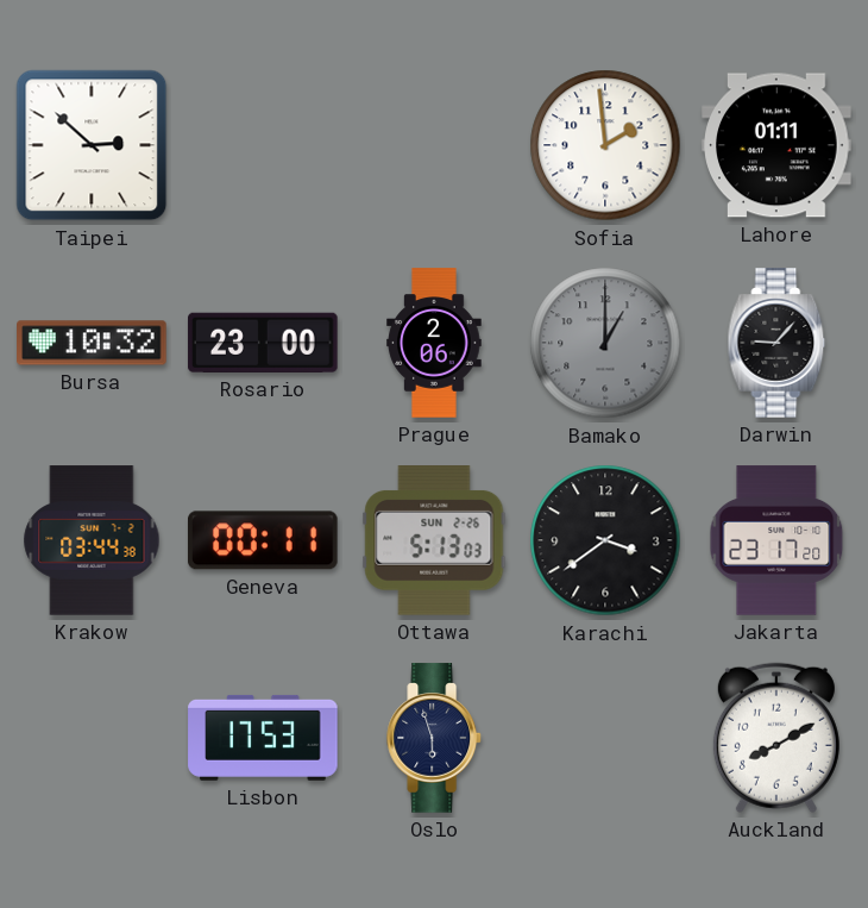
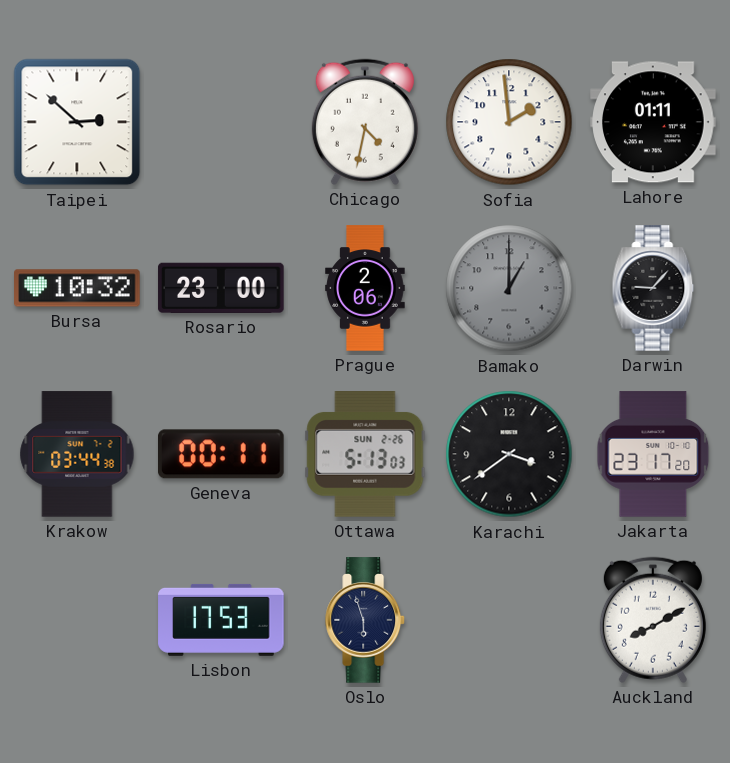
Chicago: none -> 4:32
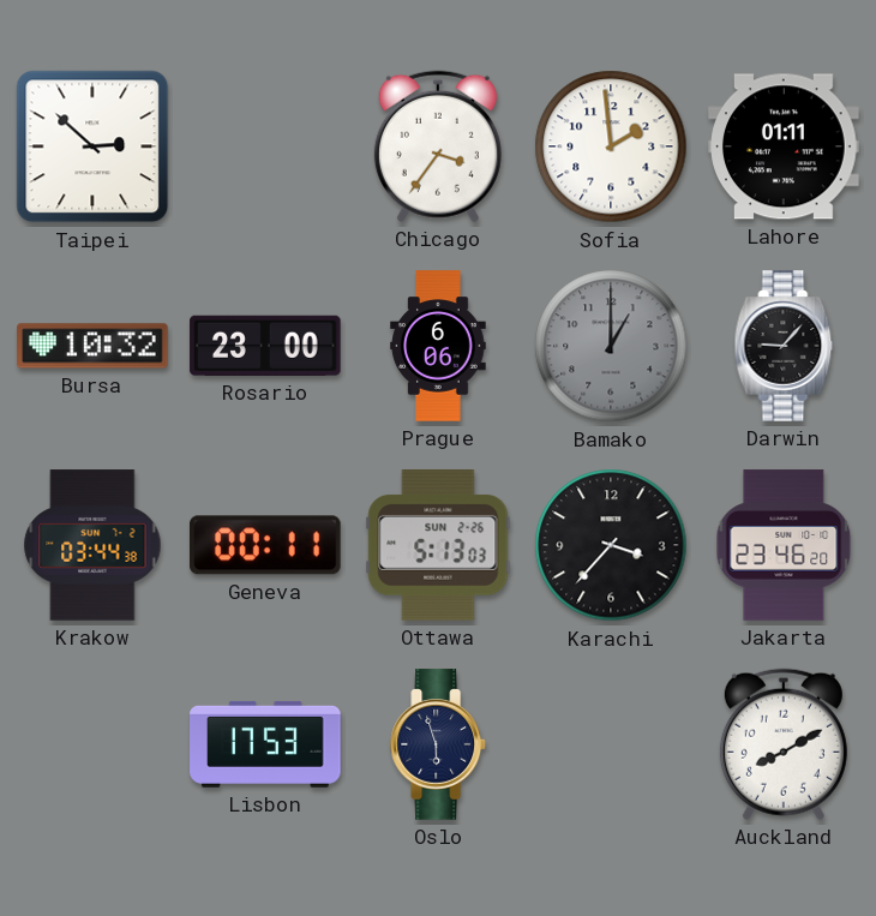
Chicago: 4:32 -> 3:36
Prague: 2:06 -> 6:06
Karachi: 3:39 -> 3:37
Jakarta: 23:17 -> 23:46
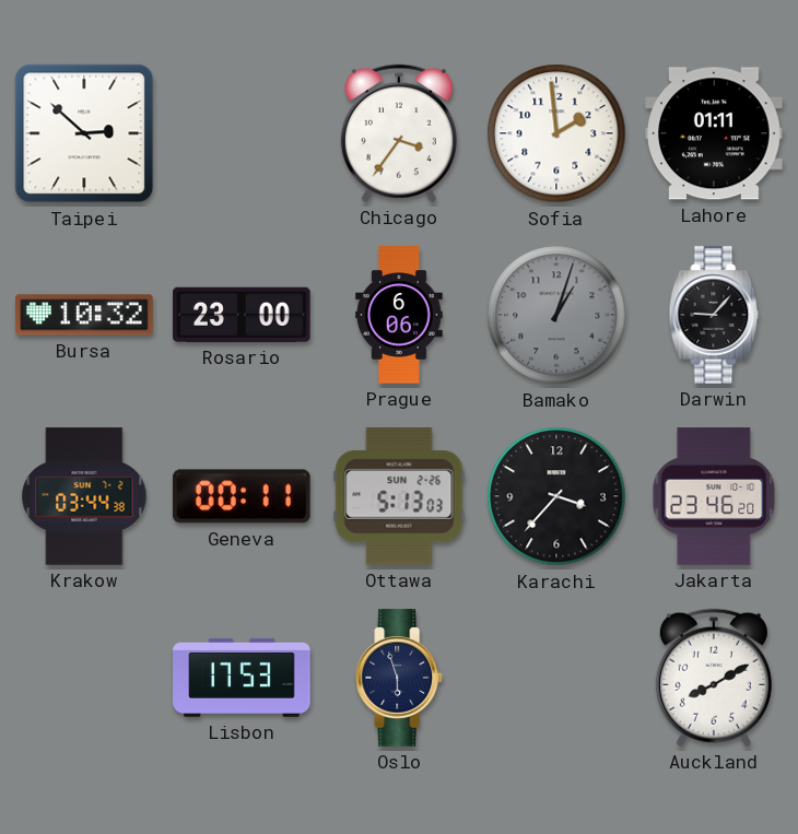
Bamako: 1:00 -> 1:03
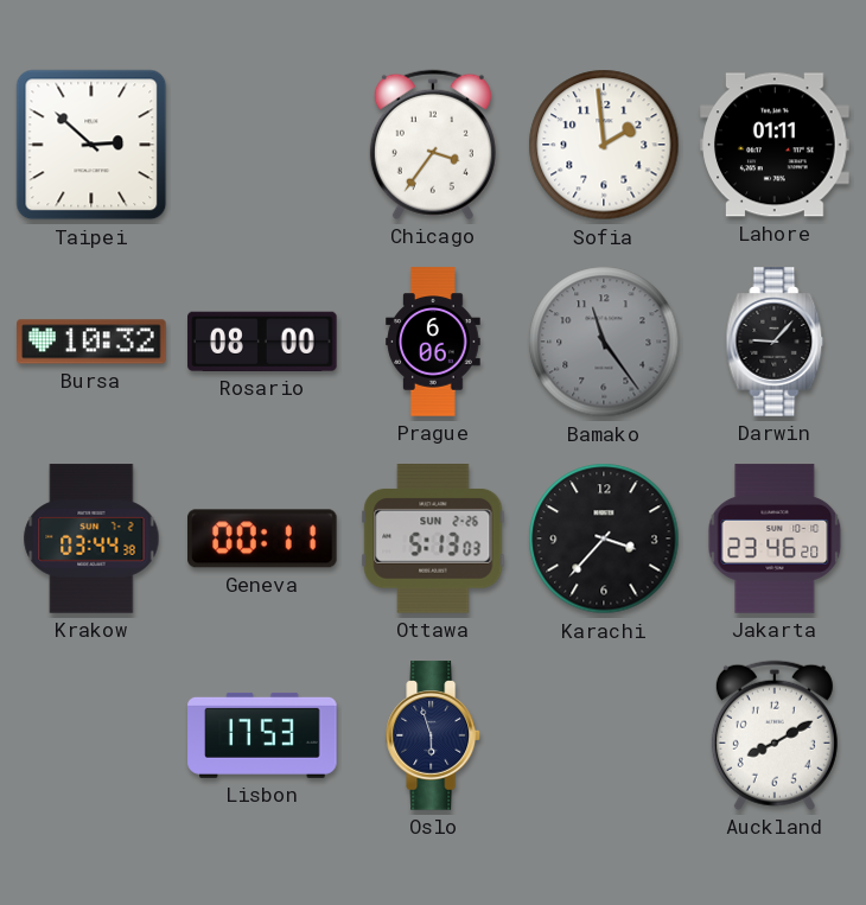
Rosario: 23:00 -> 08:00
Bamako: 1:03 -> 11:24
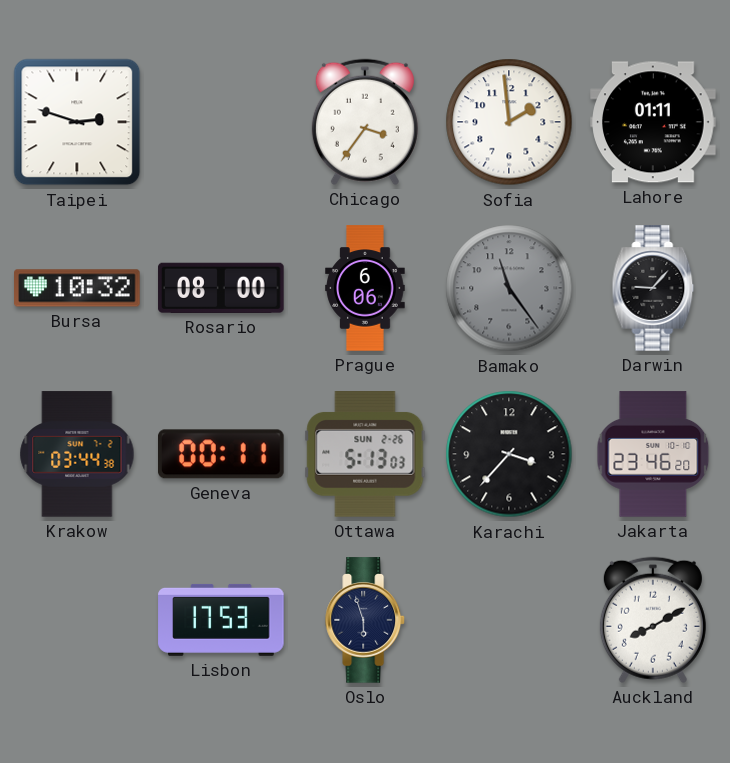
Taipei: 2:52 -> 2:48
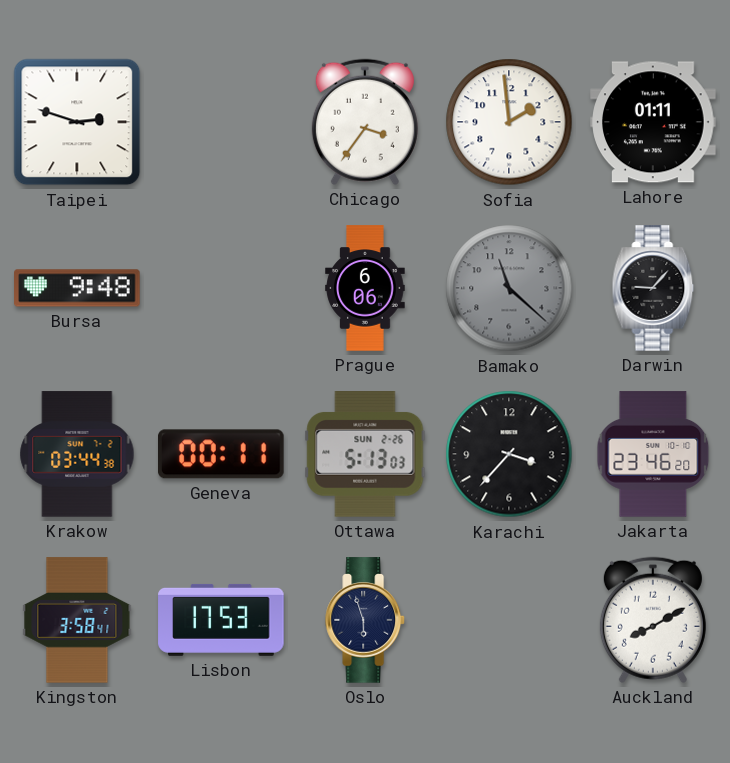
Bursa: 10:32 -> 9:48
Rosario: 08:00 -> none
Bamako: 11:24 -> 11:22
Kingston: none -> 3:58
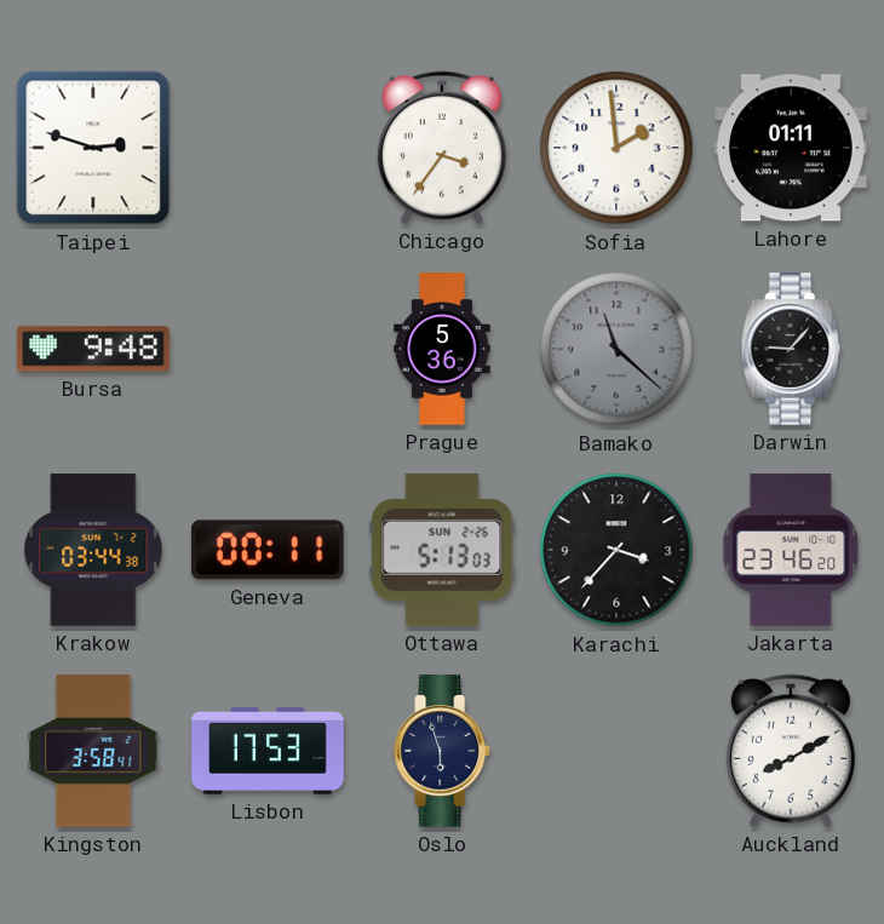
Prague: 6:06 -> 5:36
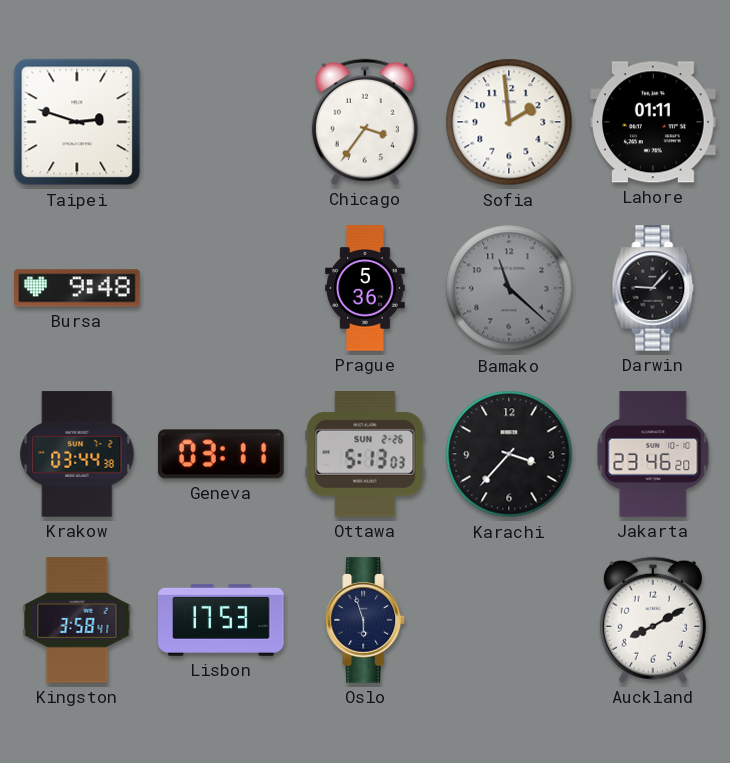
Geneva: 00:11 -> 03:11
